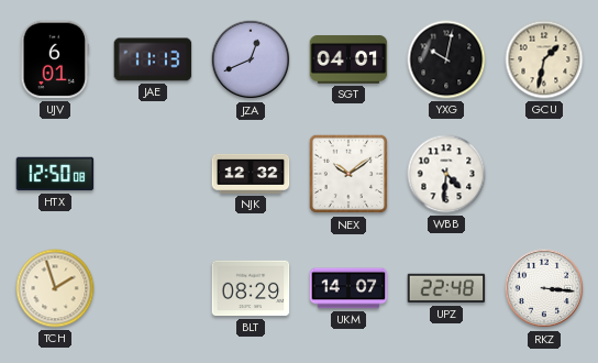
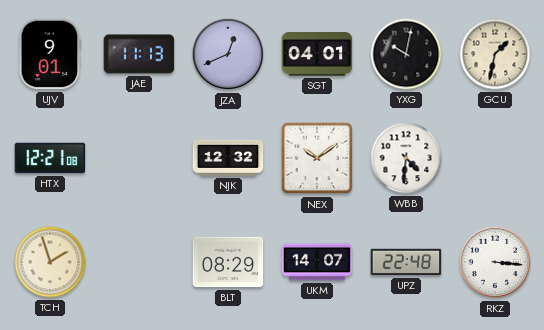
UJV: 6:01 -> 9:01
HTX: 12:50 -> 12:21
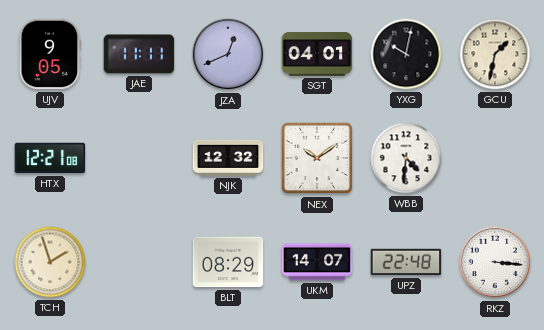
UJV: 9:01 -> 9:05
JAE: 11:13 -> 11:11
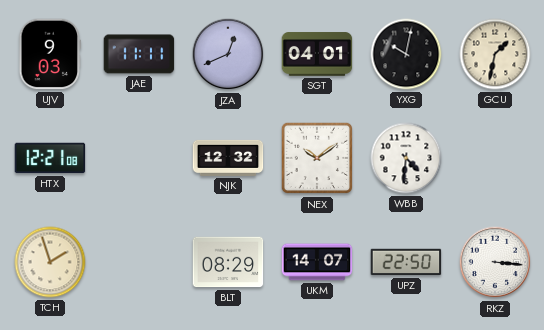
UJV: 9:05 -> 9:03
UPZ: 22:48 -> 22:50
